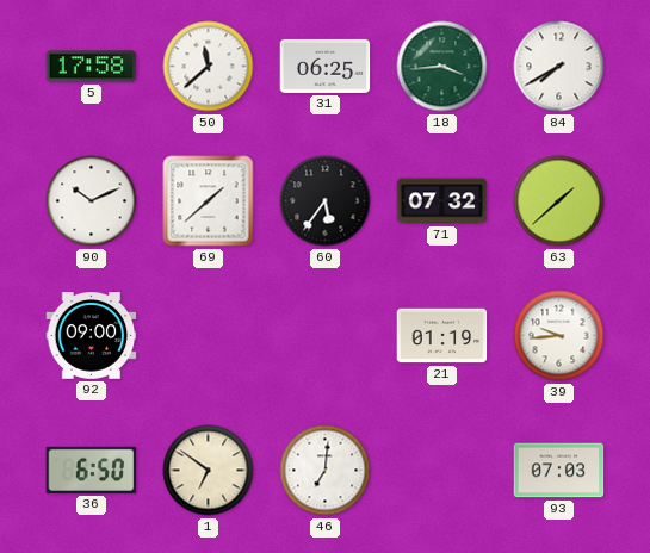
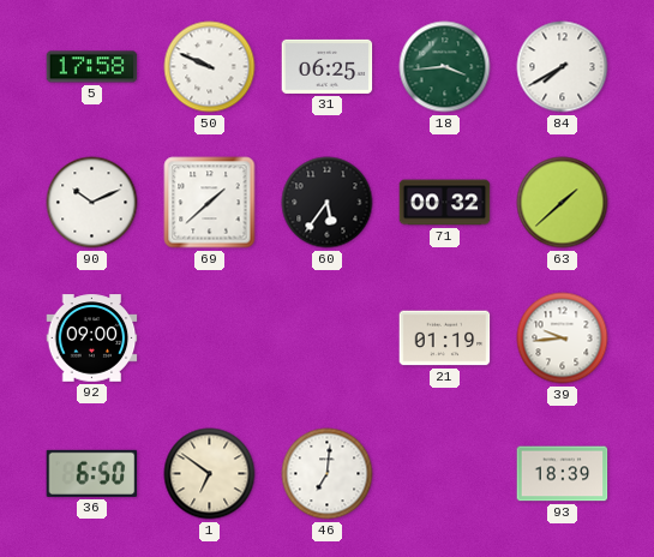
50: 11:38 -> 9:49
71: 07:32 -> 00:32
93: 07:03 -> 18:39
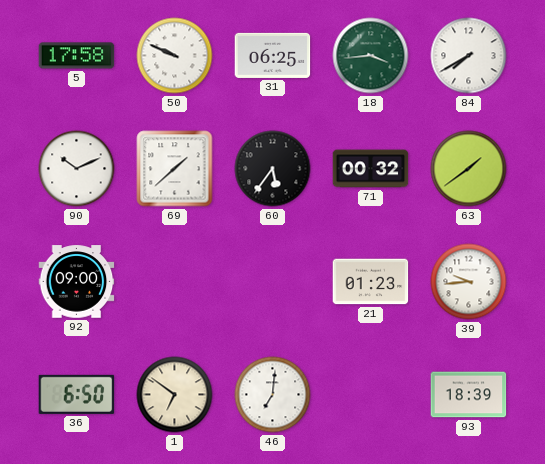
63: 1:38 -> 1:39
21: 01:19 -> 01:23
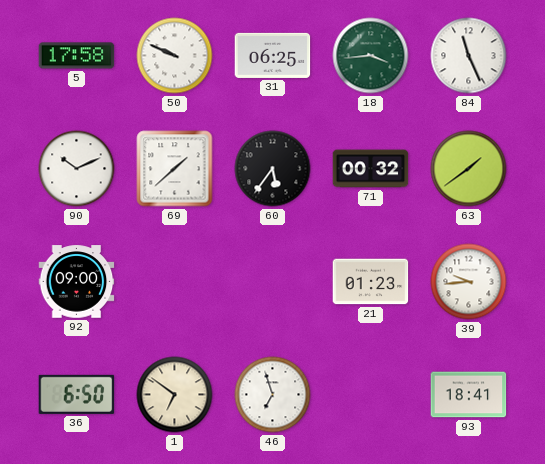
84: 7:40 -> 11:26
46: 7:01 -> 6:57
93: 18:39 -> 18:41
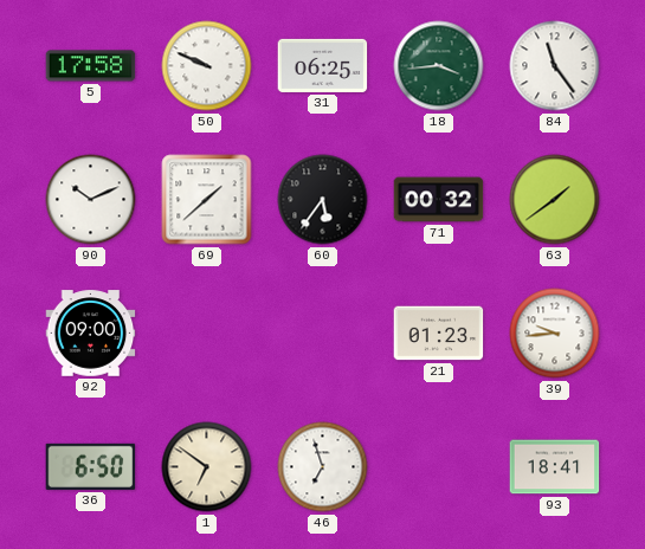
84: 11:26 -> 11:24
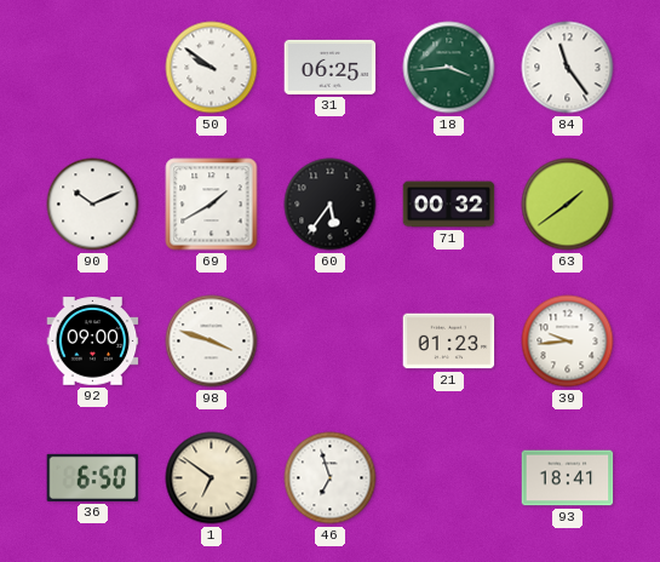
5: 17:58 -> none
50: 9:49 -> 9:51
69: 1:38 -> 1:40
98: none -> 3:48
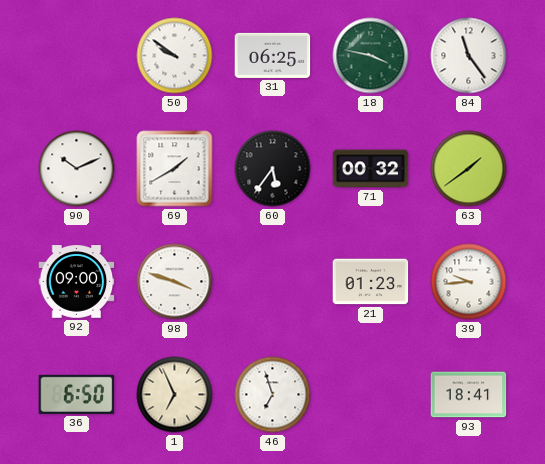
18: 3:44 -> 3:47
1: 6:51 -> 6:56
